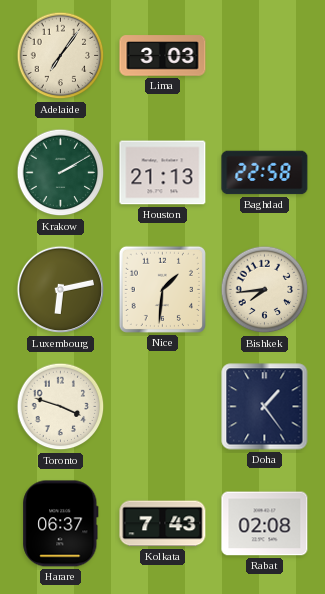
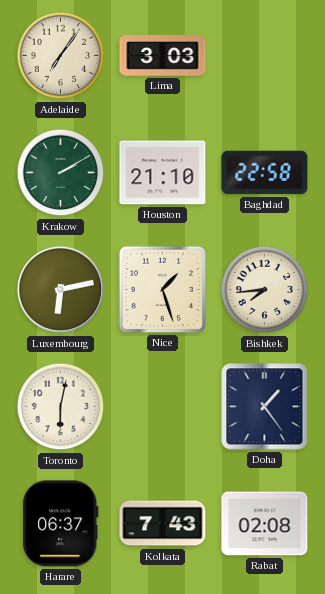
Houston: 21:13 -> 21:10
Nice: 1:31 -> 1:27
Toronto: 3:48 -> 6:02
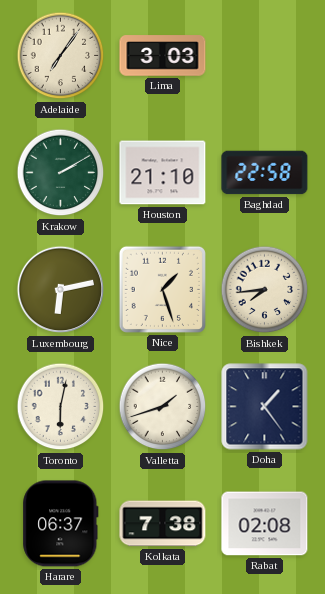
Valletta: none -> 1:42
Kolkata: 7:43 -> 7:38
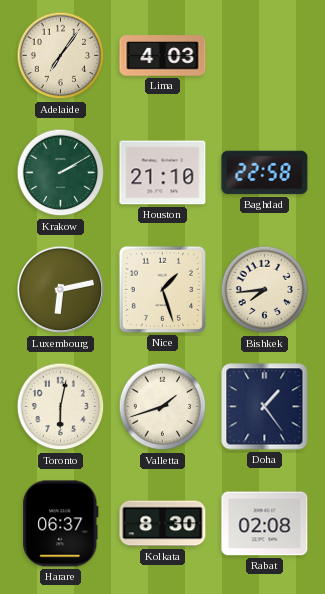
Lima: 3:03 -> 4:03
Kolkata: 7:38 -> 8:30
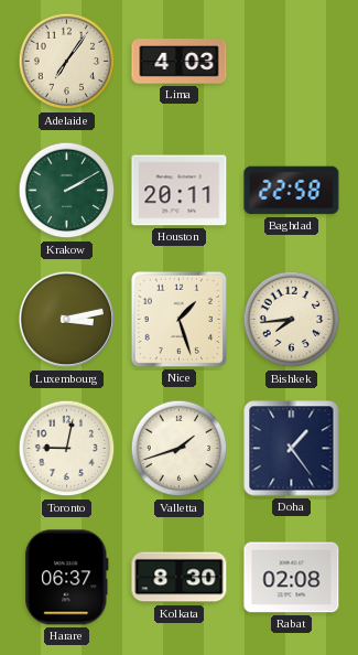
Houston: 21:10 -> 20:11
Luxembourg: 6:13 -> 3:13
Toronto: 6:02 -> 9:02
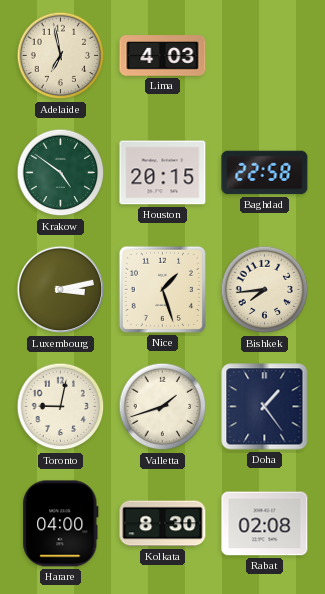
Adelaide: 7:06 -> 6:58
Krakow: 2:10 -> 4:51
Houston: 20:11 -> 20:15
Harare: 06:37 -> 04:00
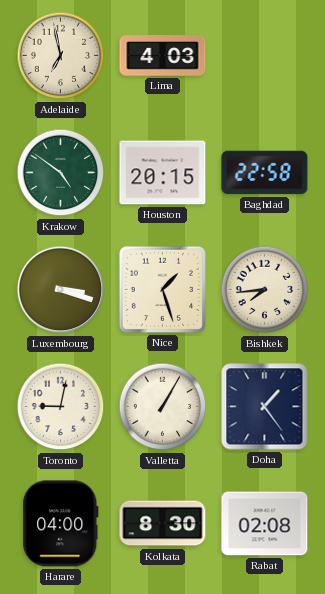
Luxembourg: 3:13 -> 3:18
Valletta: 1:42 -> 1:05
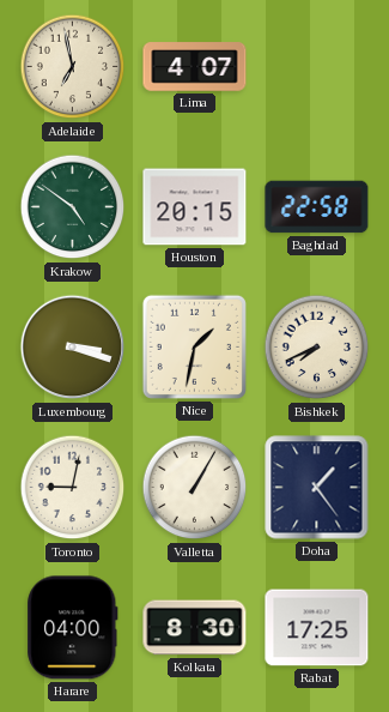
Lima: 4:03 -> 4:07
Nice: 1:27 -> 1:32
Bishkek: 7:44 -> 7:41
Rabat: 02:08 -> 17:25
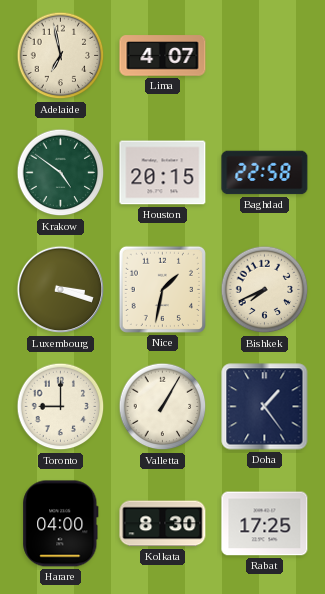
Toronto: 9:02 -> 9:00
